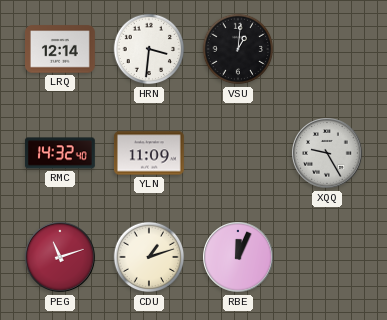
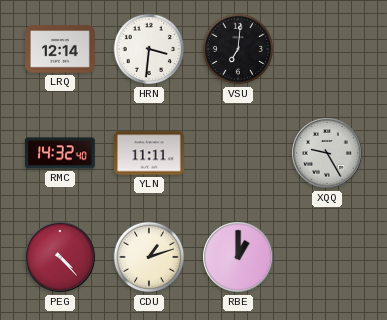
VSU: 1:01 -> 7:01
YLN: 11:09 -> 11:11
PEG: 11:12 -> 4:23
RBE: 12:04 -> 1:00
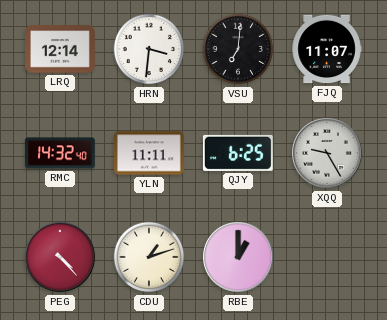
FJQ: none -> 11:07
QJY: none -> 6:25
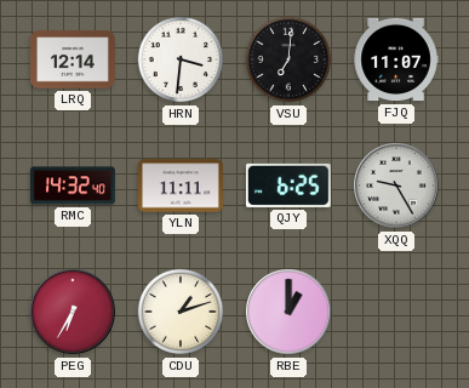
PEG: 4:23 -> 6:35
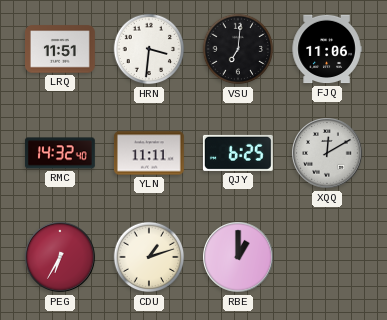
LRQ: 12:14 -> 11:51
FJQ: 11:07 -> 11:06
XQQ: 9:25 -> 12:10
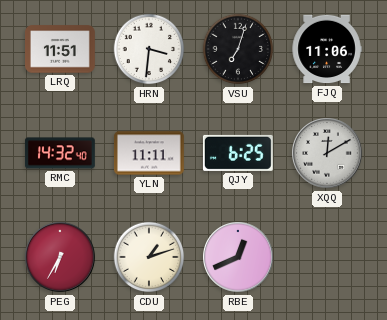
VSU: 7:01 -> 7:03
RBE: 1:00 -> 12:41
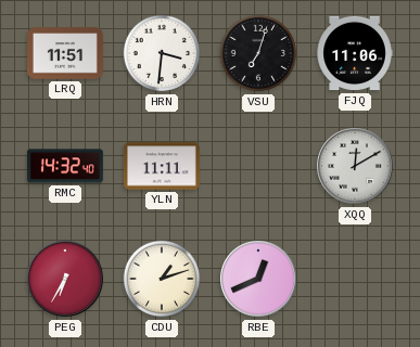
QJY: 6:25 -> none
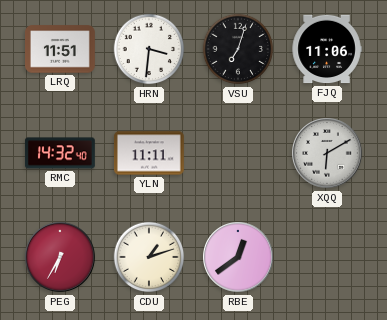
XQQ: 12:10 -> 6:10
RBE: 12:41 -> 12:39
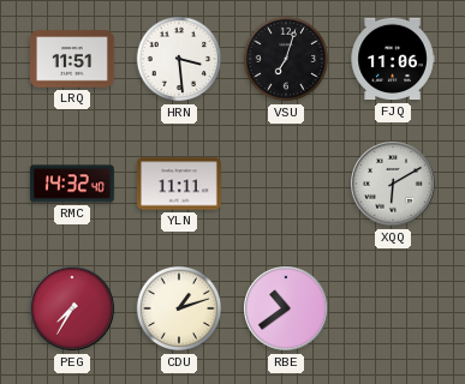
HRN: 3:31 -> 3:29
PEG: 6:35 -> 7:35
RBE: 12:39 -> 10:39
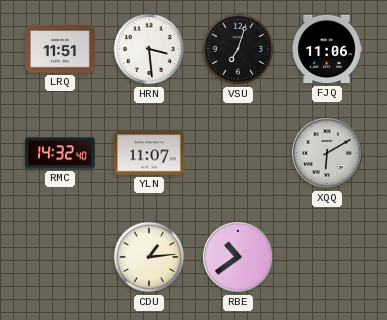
YLN: 11:11 -> 11:07
PEG: 7:35 -> none
CDU: 1:12 -> 1:14
